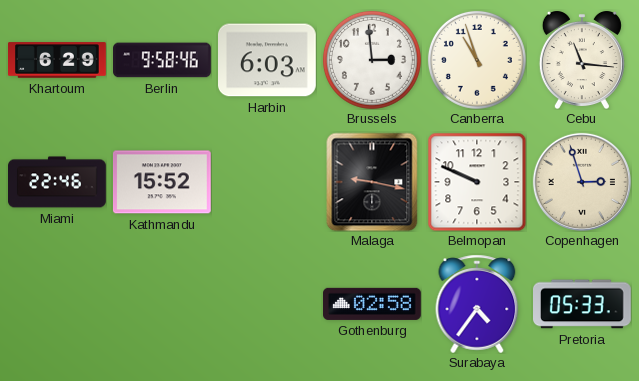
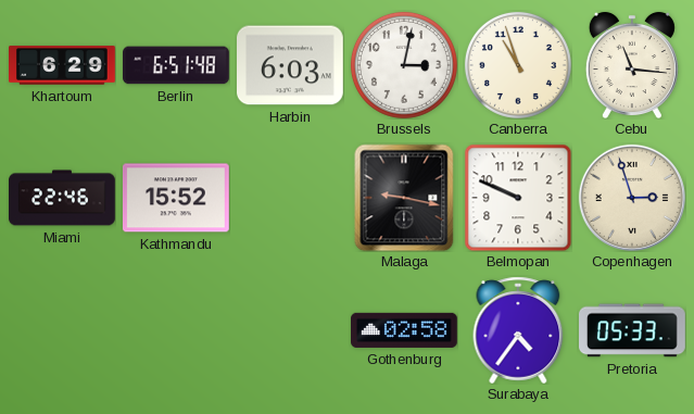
Berlin: 9:58 -> 6:51
Brussels: 2:59 -> 3:02
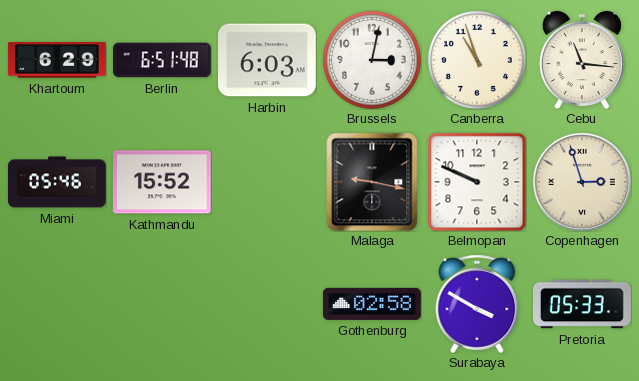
Miami: 22:46 -> 05:46
Surabaya: 4:36 -> 3:50
